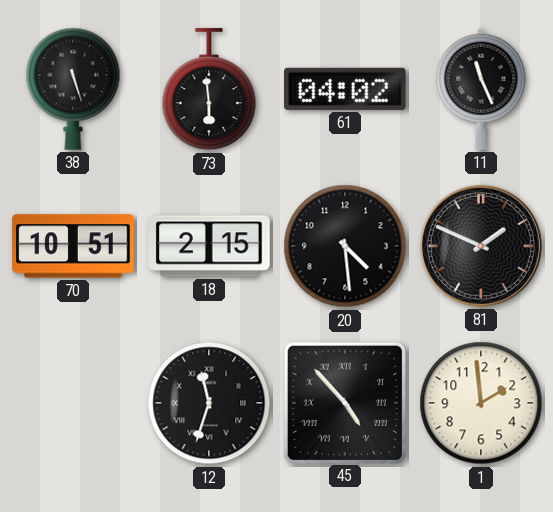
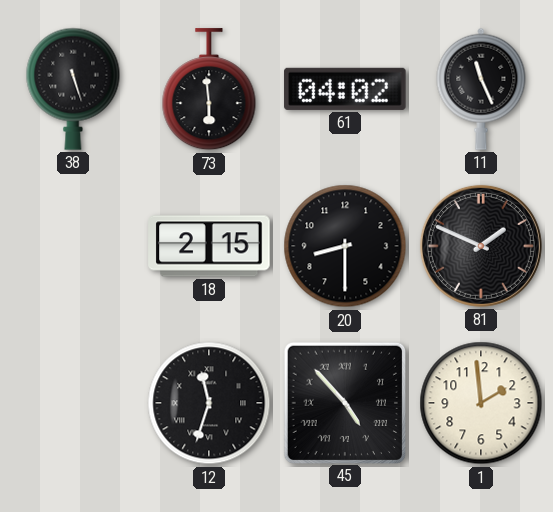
70: 10:51 -> none
20: 4:29 -> 8:30
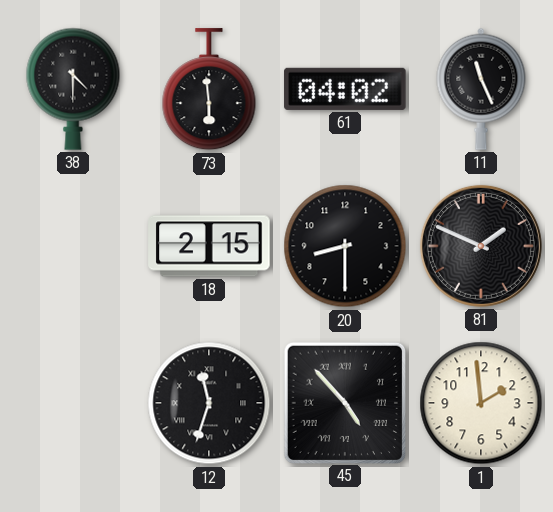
38: 5:27 -> 4:30
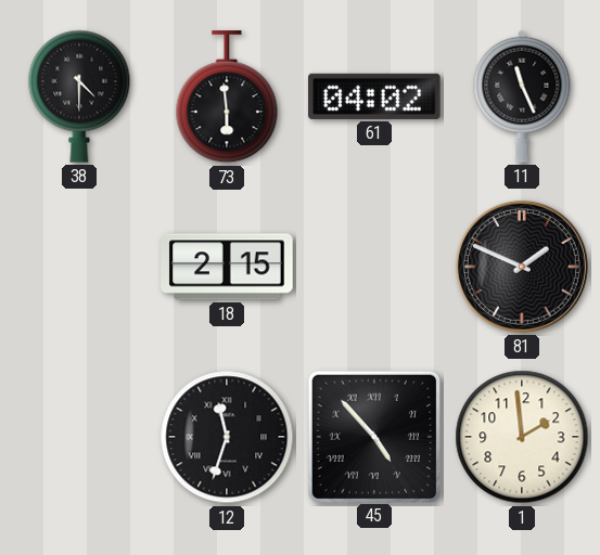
20: 8:30 -> none
